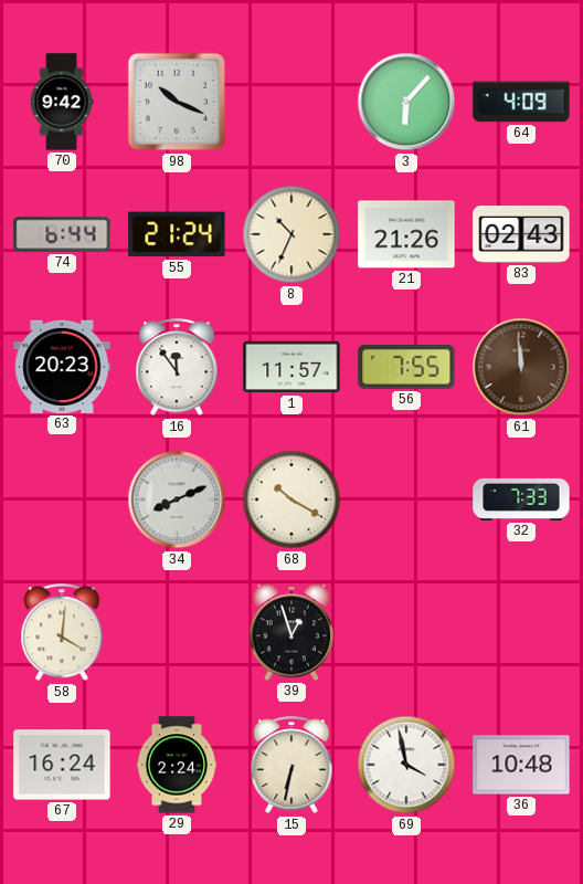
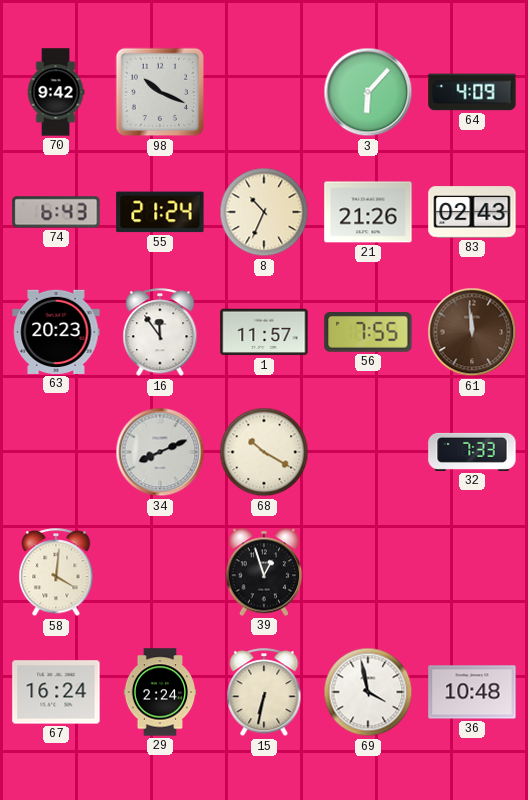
74: 6:44 -> 6:43
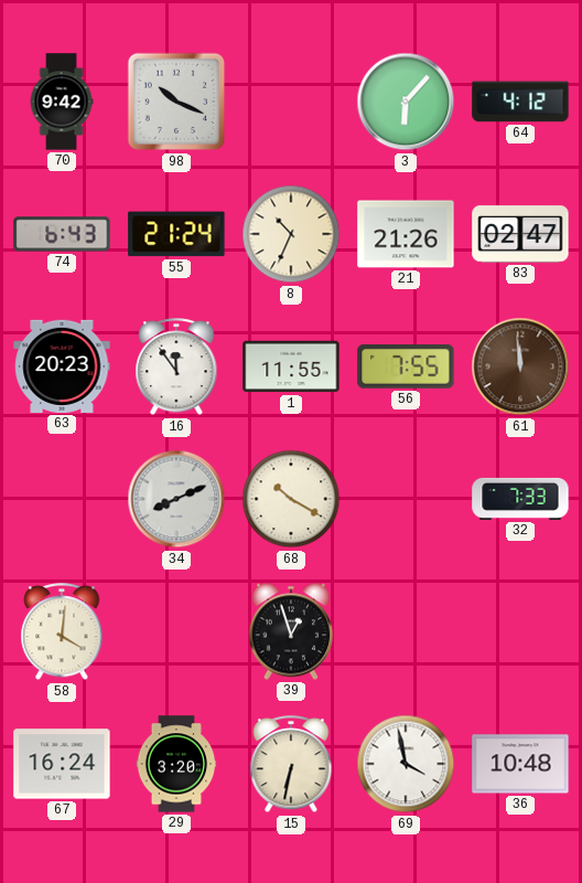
64: 4:09 -> 4:12
83: 02:43 -> 02:47
1: 11:57 -> 11:55
29: 2:24 -> 3:20
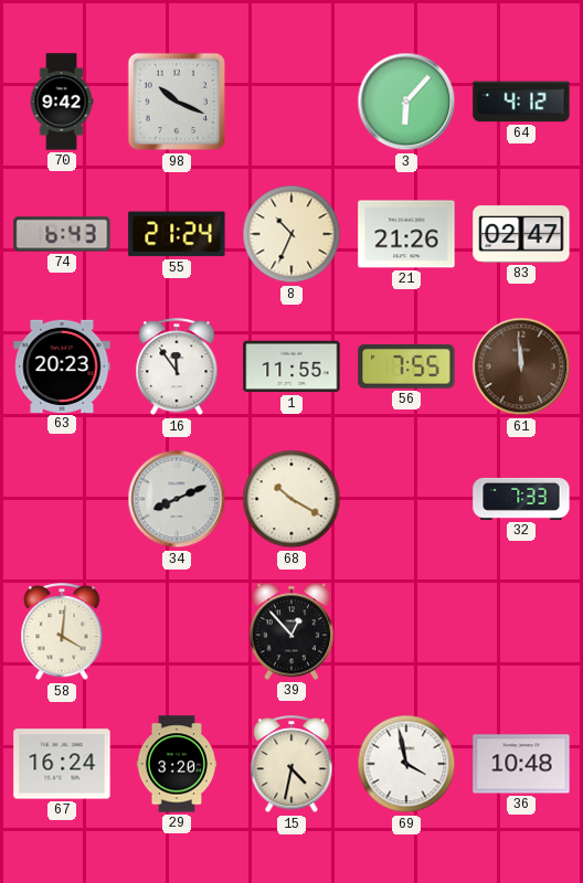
39: 12:57 -> 12:53
15: 6:32 -> 4:32
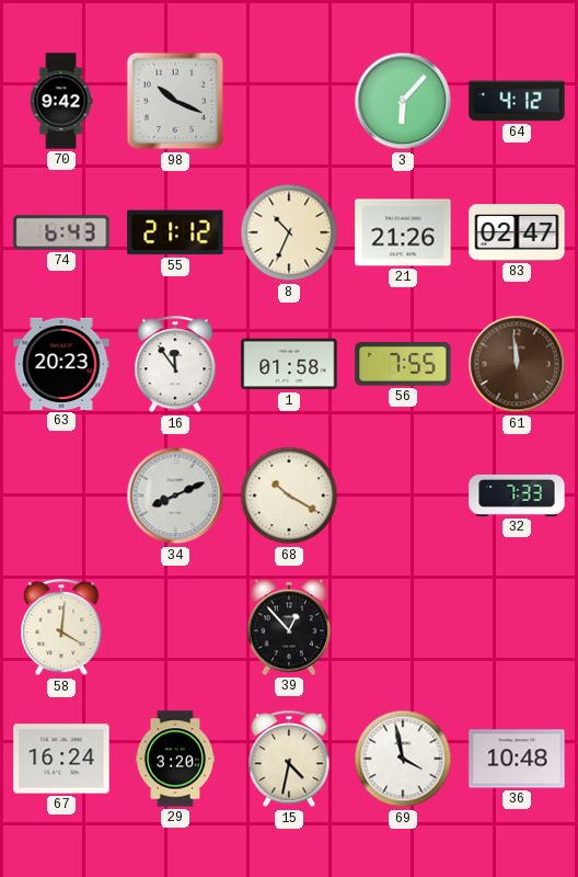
55: 21:24 -> 21:12
1: 11:55 -> 01:58
